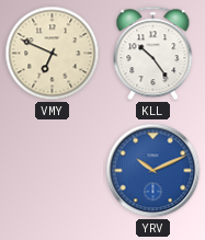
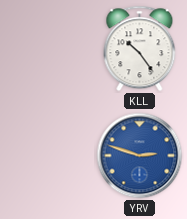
VMY: 6:49 -> none
YRV: 10:11 -> 2:48
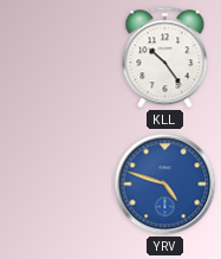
YRV: 2:48 -> 4:48
